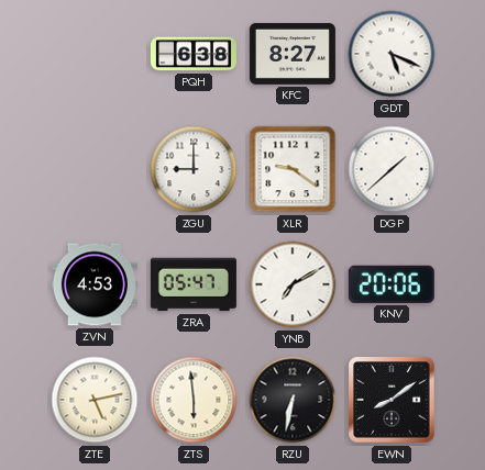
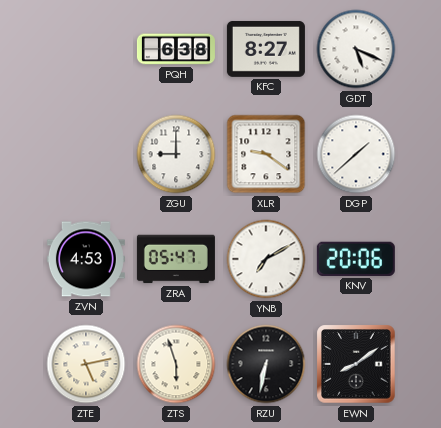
ZTS: 5:59 -> 5:57
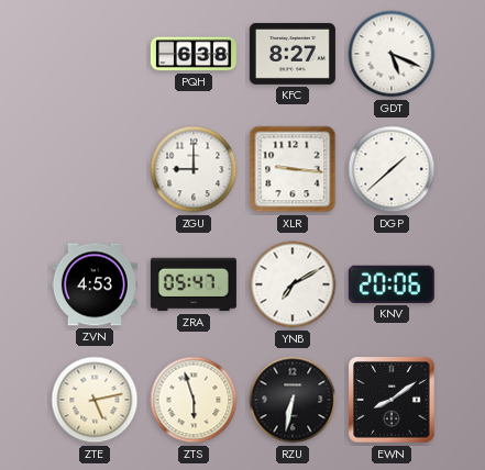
XLR: 9:21 -> 9:16
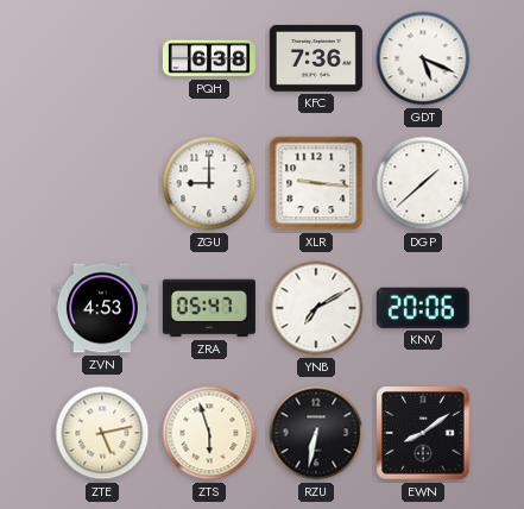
KFC: 8:27 -> 7:36
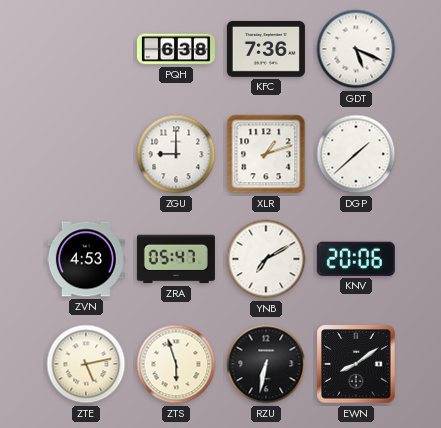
XLR: 9:16 -> 1:12
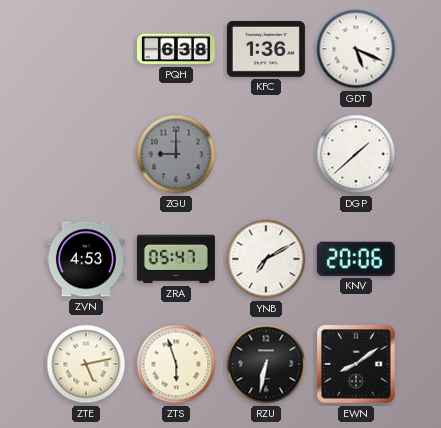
KFC: 7:36 -> 1:36
ZGU dial: white -> grey
XLR: 1:12 -> none
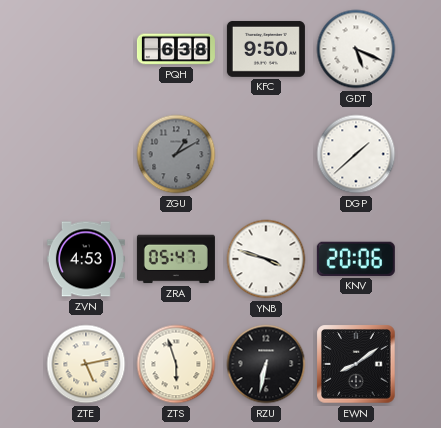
KFC: 1:36 -> 9:50
ZGU: 9:00 -> 1:10
YNB: 7:10 -> 3:48
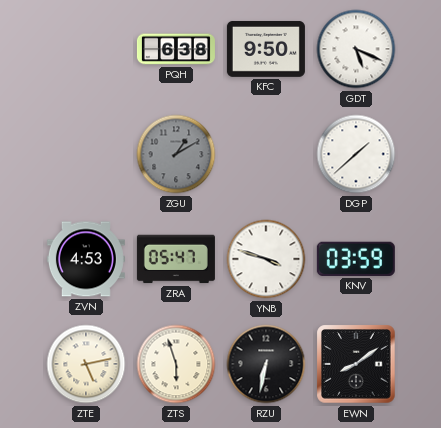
KNV: 20:06 -> 03:59
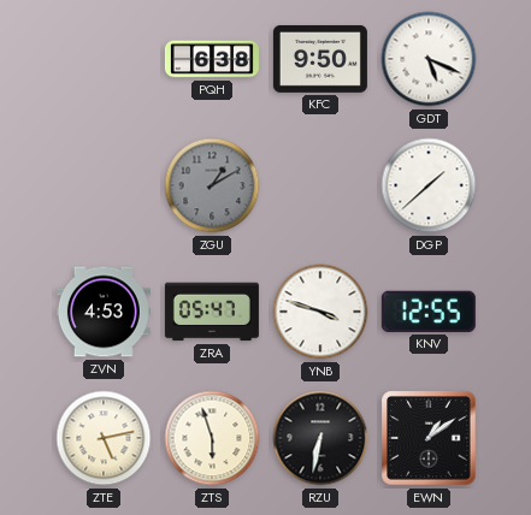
KNV: 03:59 -> 12:55
EWN: 8:09 -> 1:09
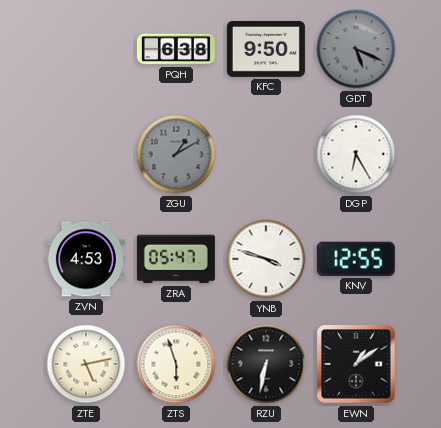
GDT dial: white -> grey
DGP: 1:38 -> 6:25
